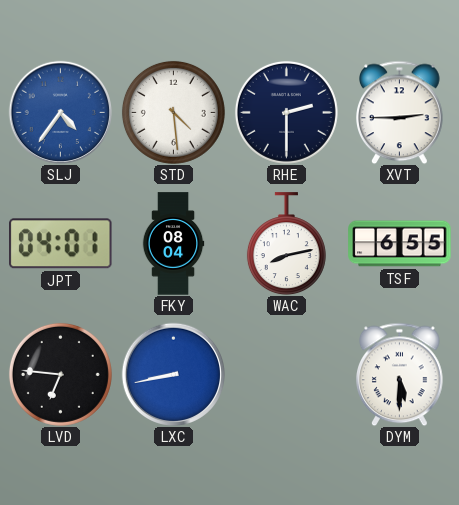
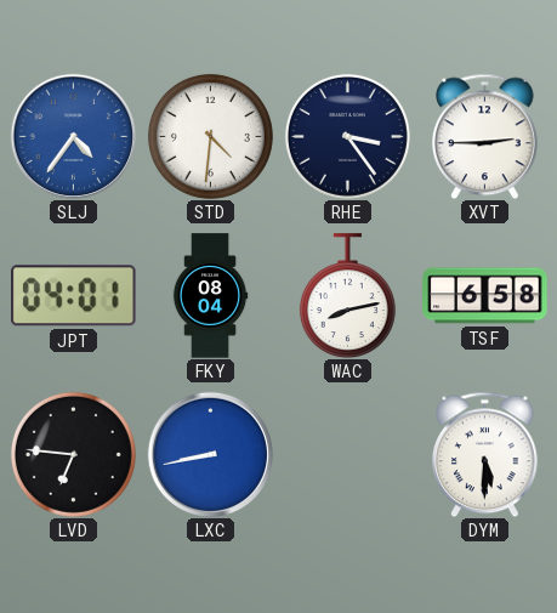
STD: 4:29 -> 4:31
RHE: 2:30 -> 3:24
TSF: 6:55 -> 6:58
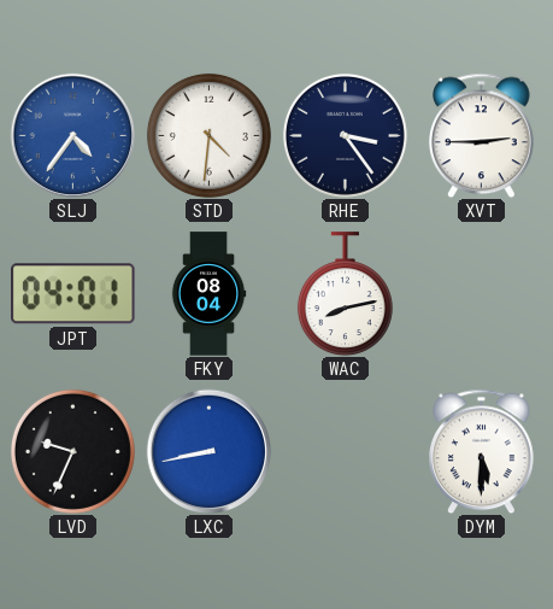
TSF: 6:58 -> none
LVD: 6:46 -> 9:34
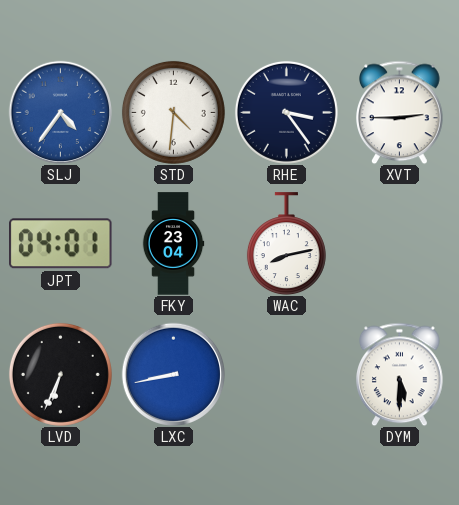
FKY: 08:04 -> 23:04
LVD: 9:34 -> 6:34
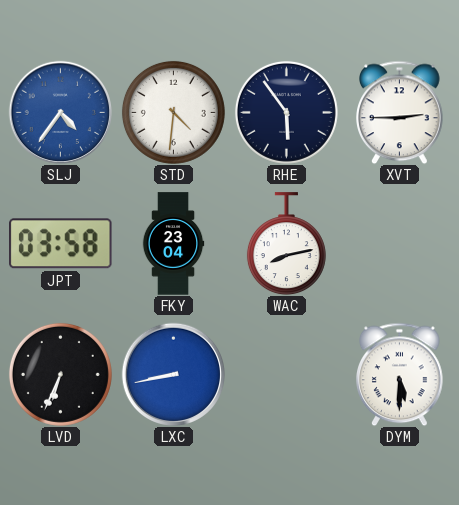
RHE: 3:24 -> 5:54
JPT: 04:01 -> 03:58
